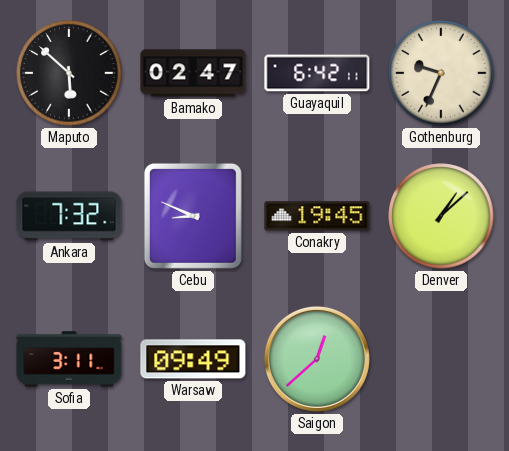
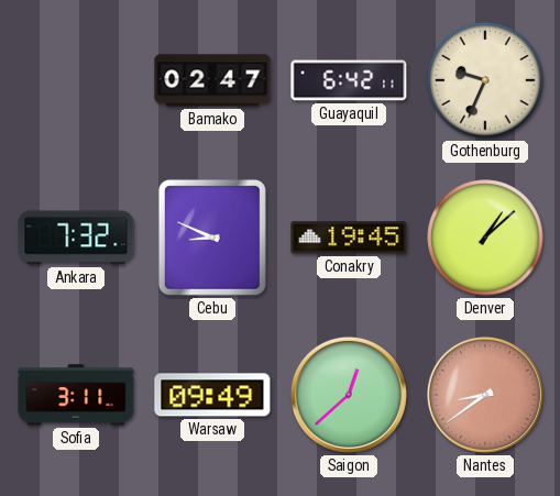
Maputo: 5:52 -> none
Nantes: none -> 8:39
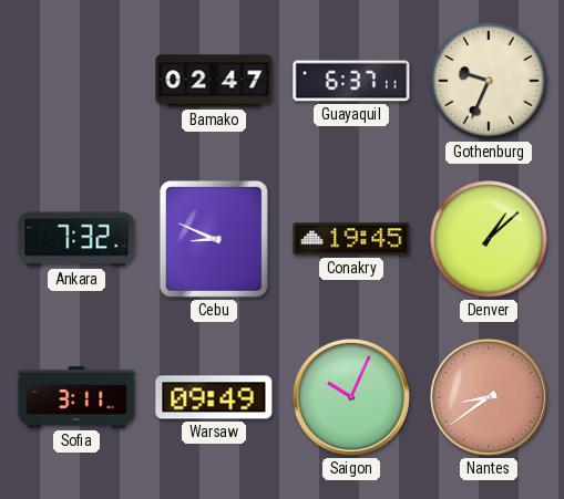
Guayaquil: 6:42 -> 6:37
Saigon: 12:38 -> 10:04
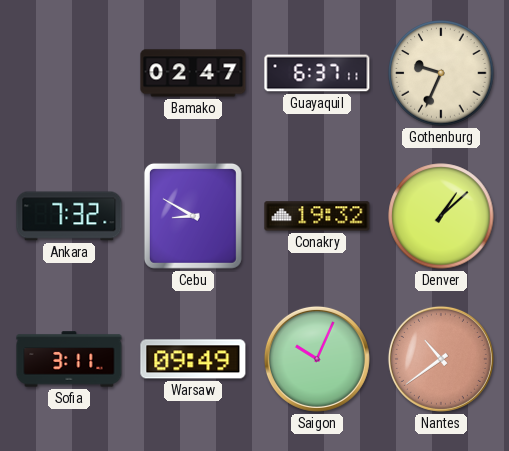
Cebu: 8:49 -> 8:50
Conakry: 19:45 -> 19:32
Nantes: 8:39 -> 10:39
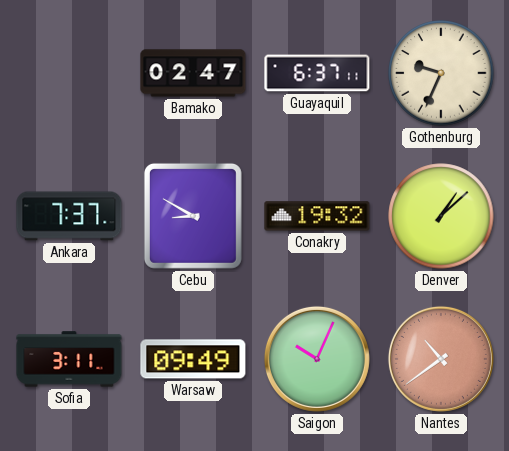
Ankara: 7:32 -> 7:37
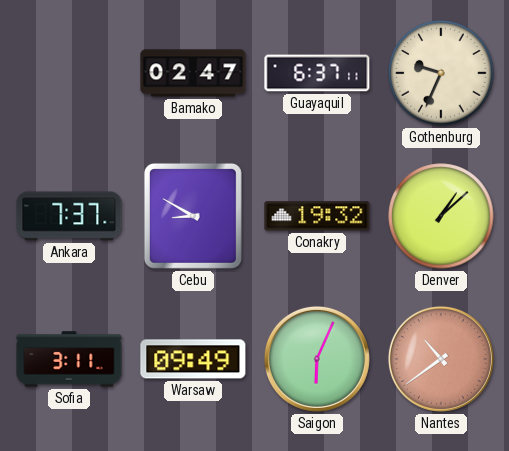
Saigon: 10:04 -> 6:04
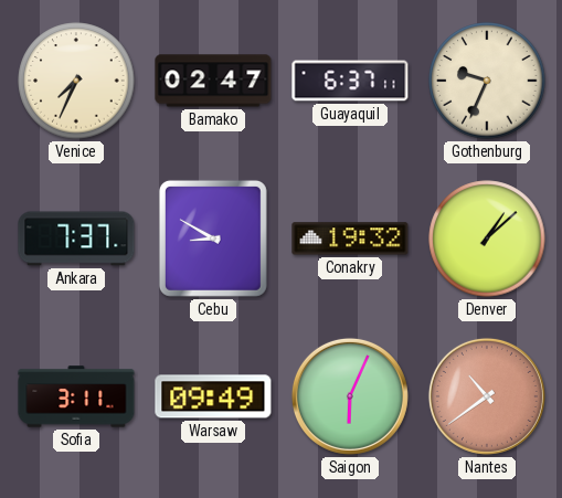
Venice: none -> 7:34
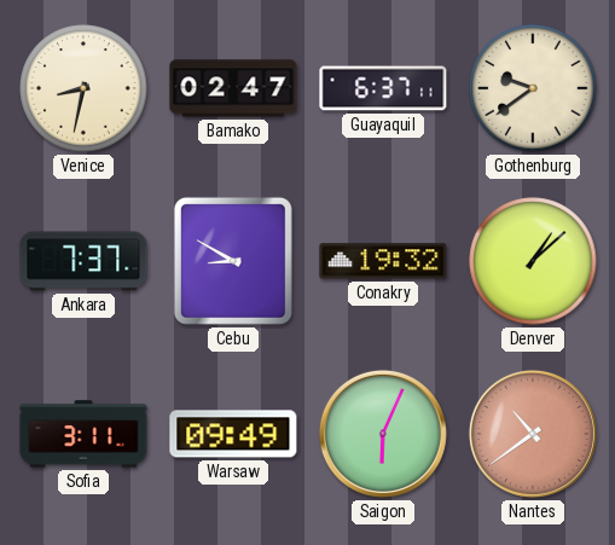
Venice: 7:34 -> 8:32
Gothenburg: 9:34 -> 9:39
